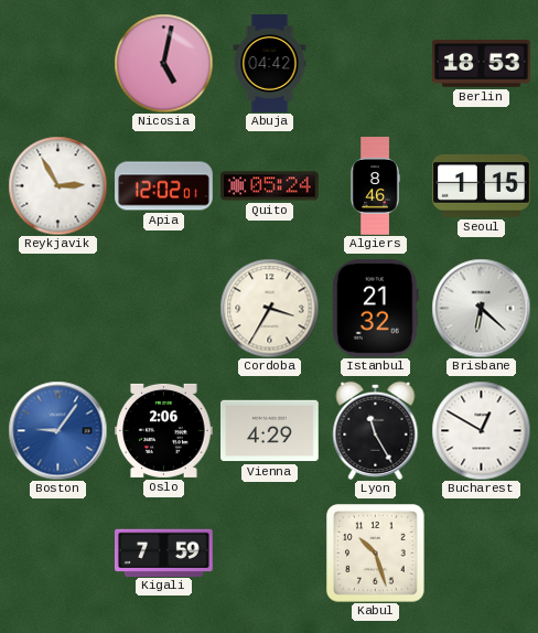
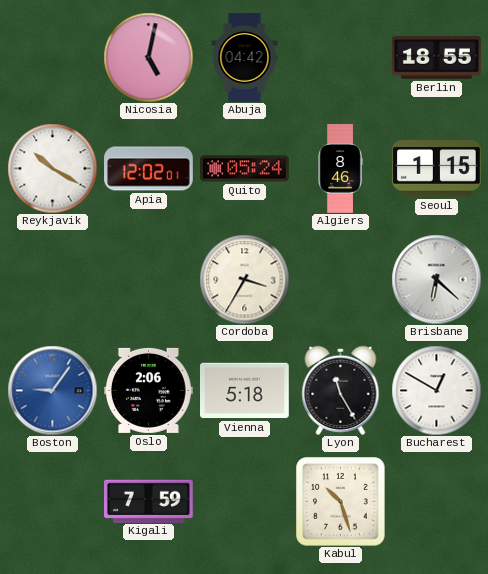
Berlin: 18:53 -> 18:55
Reykjavik: 2:55 -> 10:20
Istanbul: 21:32 -> none
Vienna: 4:29 -> 5:18
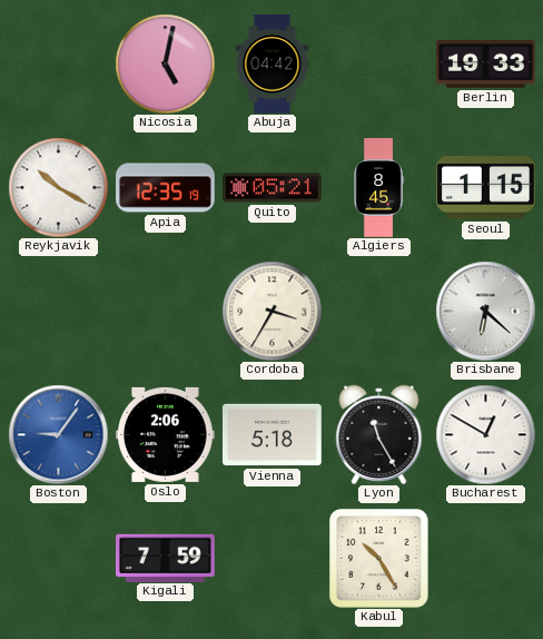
Berlin: 18:55 -> 19:33
Apia: 12:02 -> 12:35
Quito: 05:24 -> 05:21
Algiers: 8:46 -> 8:45
Kabul: 10:27 -> 10:25
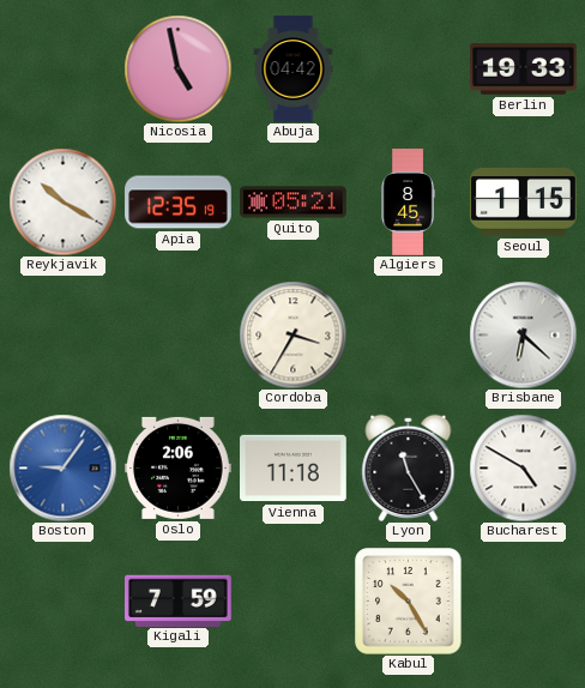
Nicosia: 5:02 -> 4:58
Vienna: 5:18 -> 11:18
Bucharest: 12:50 -> 4:50
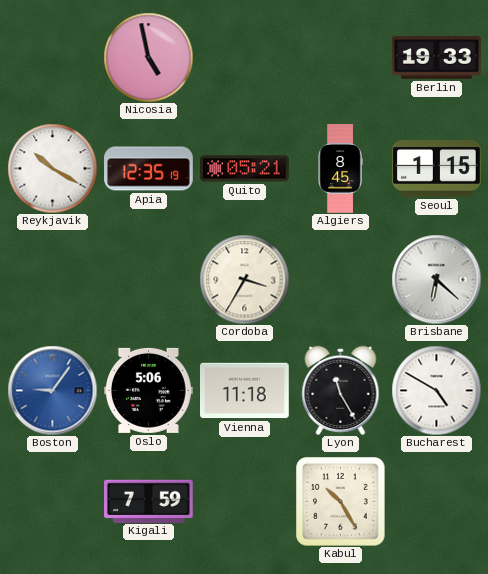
Abuja: 04:42 -> none
Oslo: 2:06 -> 5:06
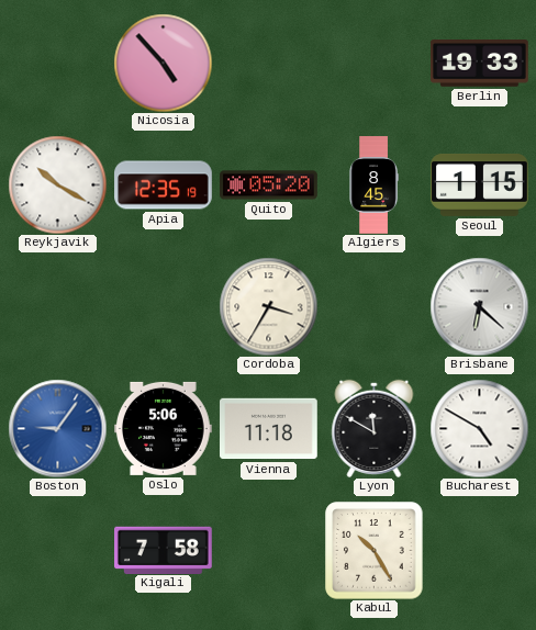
Nicosia: 4:58 -> 4:53
Quito: 05:21 -> 05:20
Lyon: 11:25 -> 11:50
Kigali: 7:59 -> 7:58
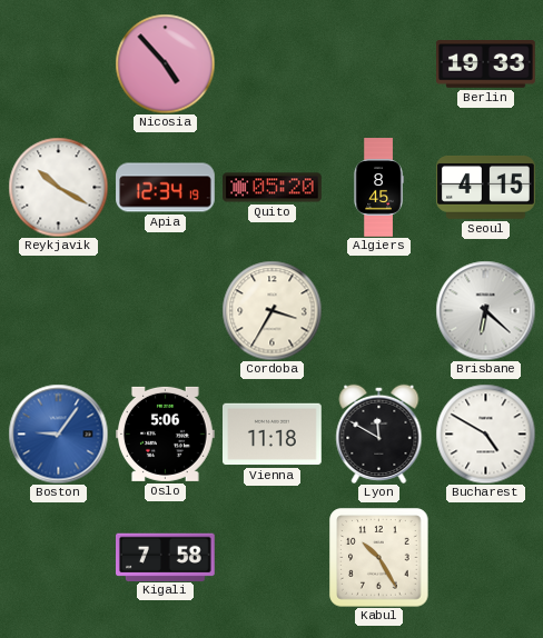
Apia: 12:35 -> 12:34
Seoul: 1:15 -> 4:15
